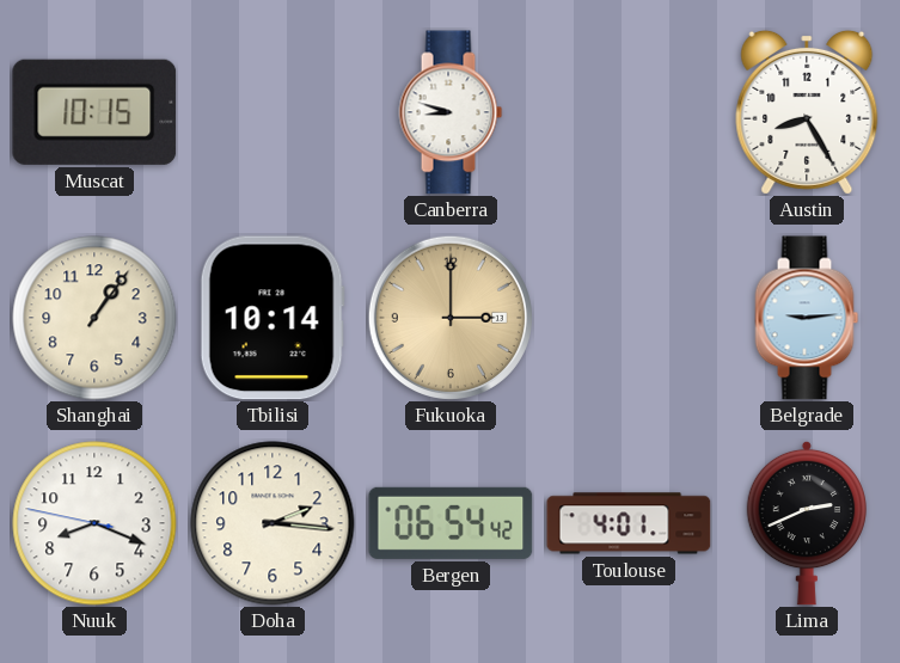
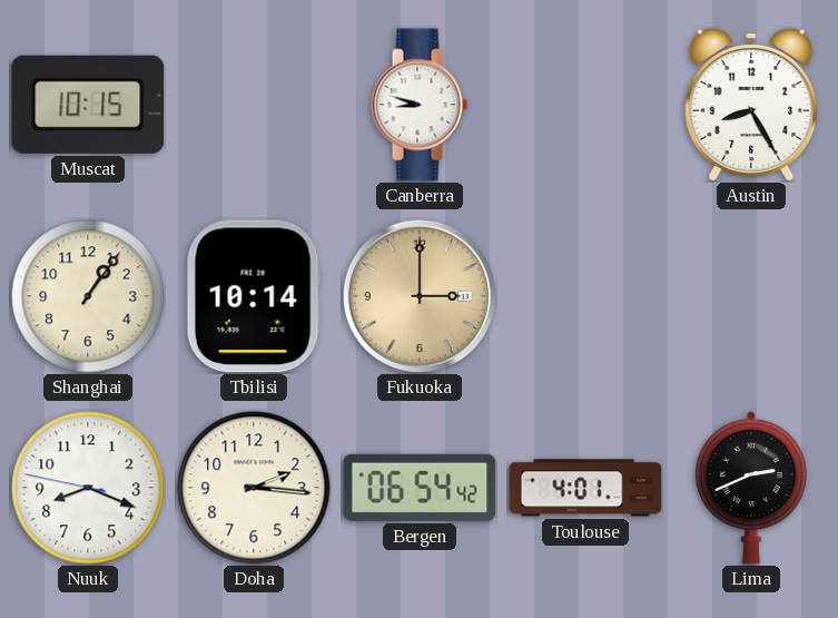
Belgrade: 9:14 -> none
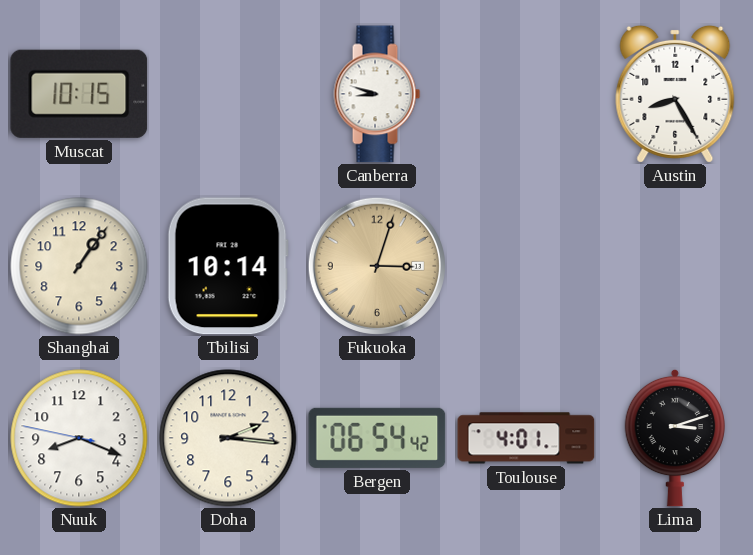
Fukuoka: 3:00 -> 3:03
Lima: 2:41 -> 3:12
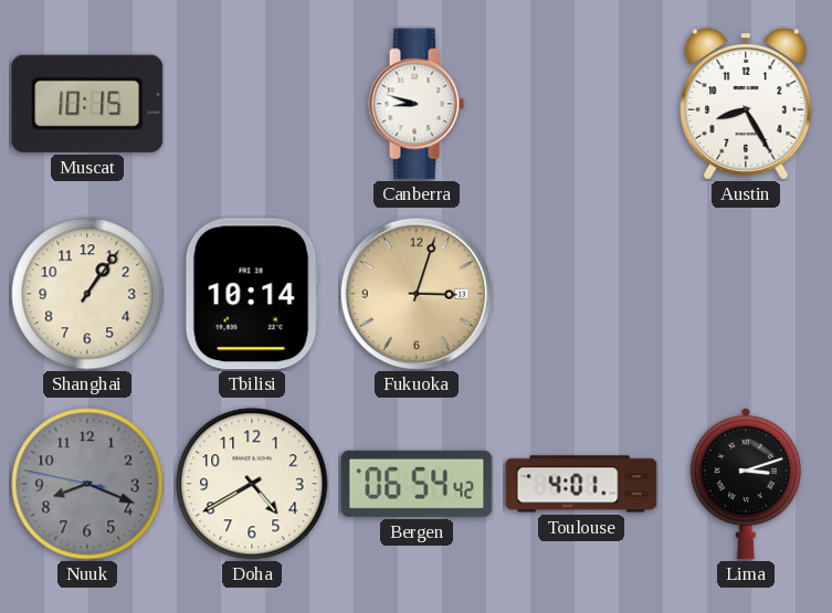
Nuuk dial: white -> grey
Doha: 2:16 -> 4:40
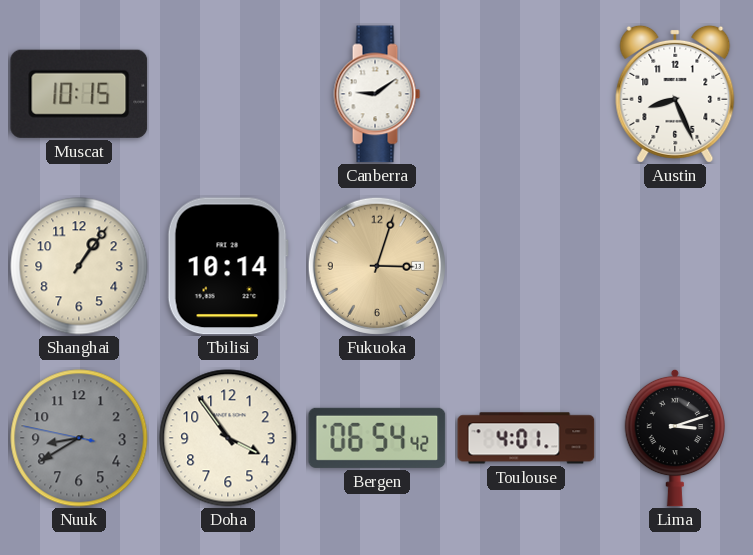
Canberra: 8:48 -> 9:09
Austin: 8:25 -> 8:26
Nuuk: 8:18 -> 8:39
Doha: 4:40 -> 3:54
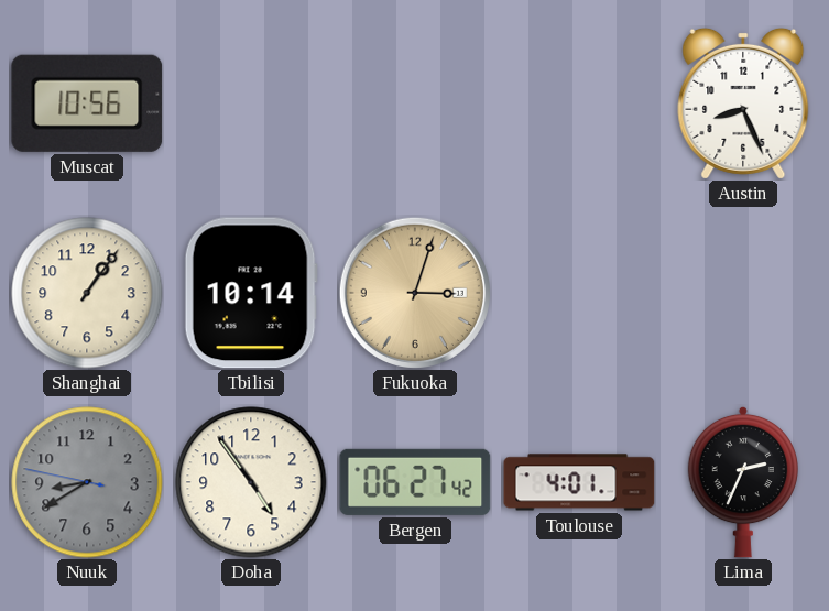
Muscat: 10:15 -> 10:56
Canberra: 9:09 -> none
Doha: 3:54 -> 4:54
Bergen: 06:54 -> 06:27
Lima: 3:12 -> 2:34
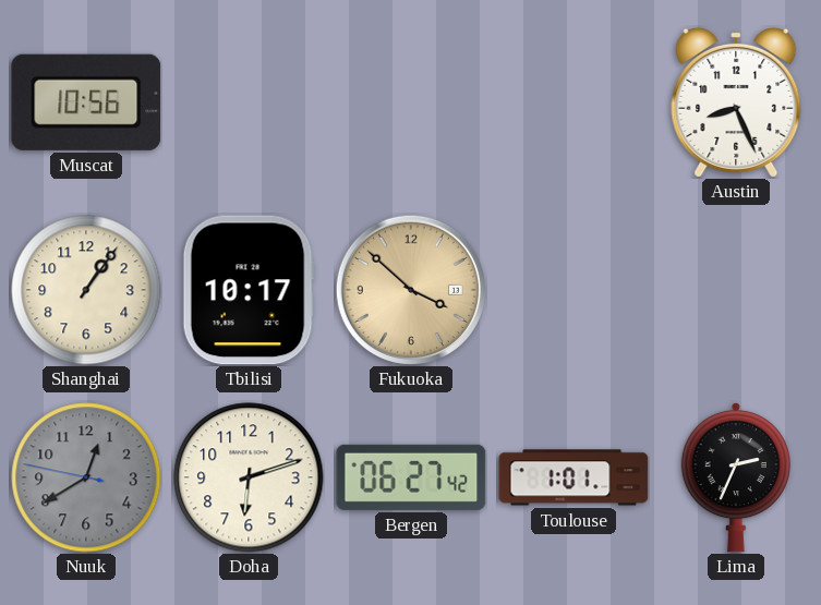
Tbilisi: 10:14 -> 10:17
Fukuoka: 3:03 -> 3:52
Nuuk: 8:39 -> 12:39
Doha: 4:54 -> 6:12
Toulouse: 4:01 -> 1:01
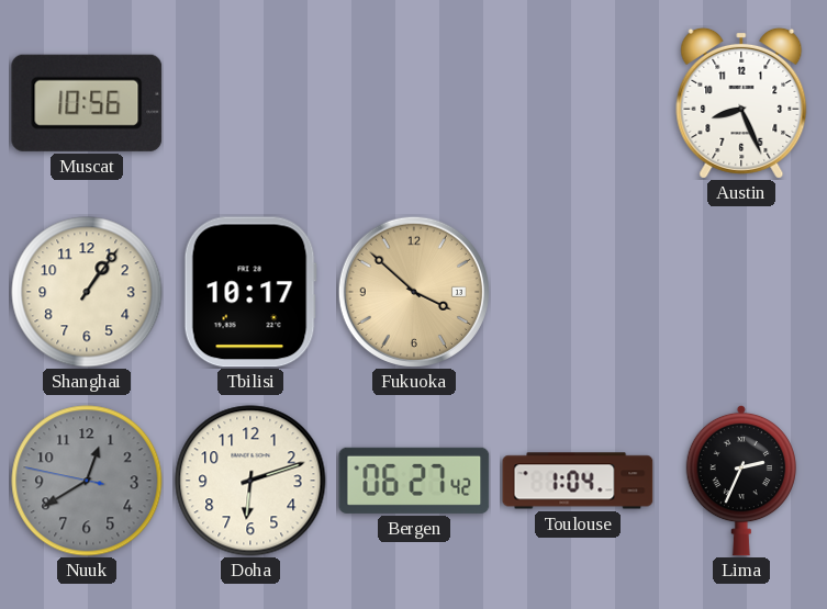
Toulouse: 1:01 -> 1:04
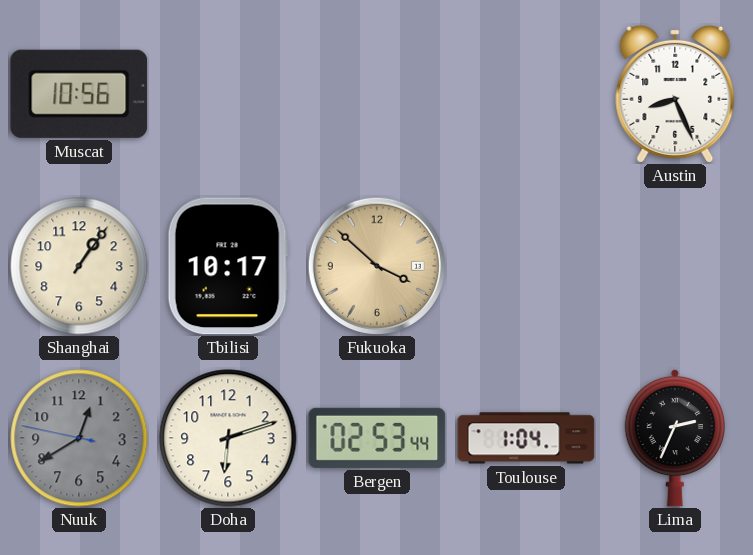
Bergen: 06:27 -> 02:53
